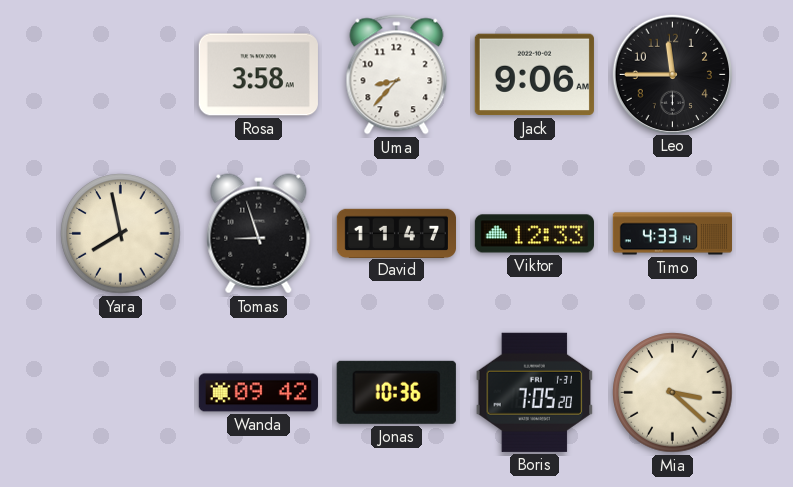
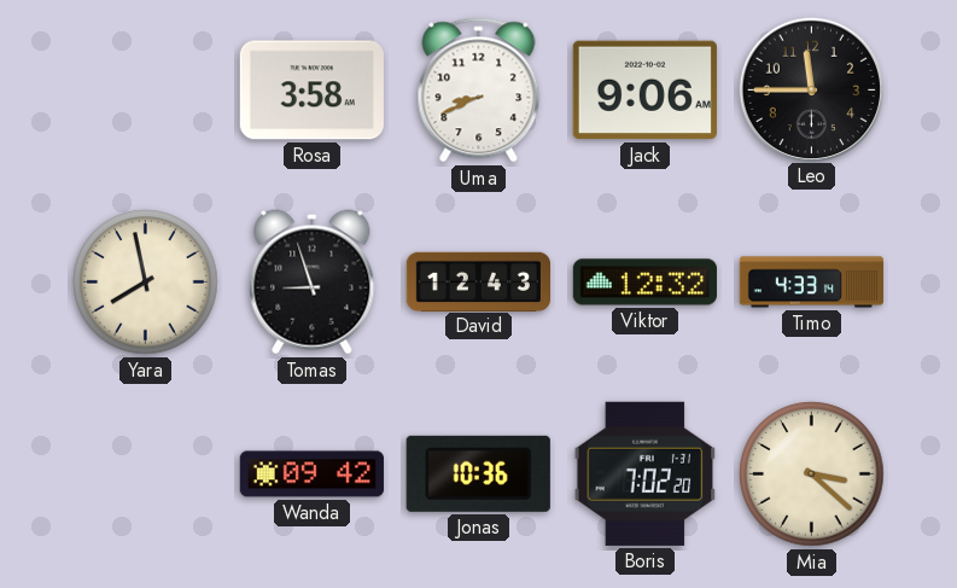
Uma: 8:37 -> 8:41
David: 11:47 -> 12:43
Viktor: 12:33 -> 12:32
Boris: 7:05 -> 7:02
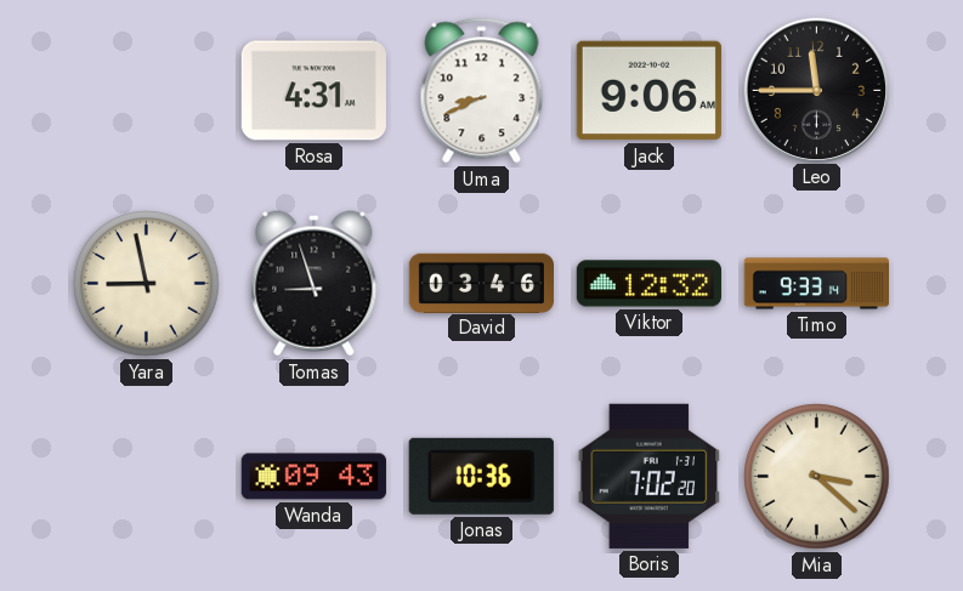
Rosa: 3:58 -> 4:31
Yara: 7:58 -> 8:58
David: 12:43 -> 03:46
Timo: 4:33 -> 9:33
Wanda: 09:42 -> 09:43
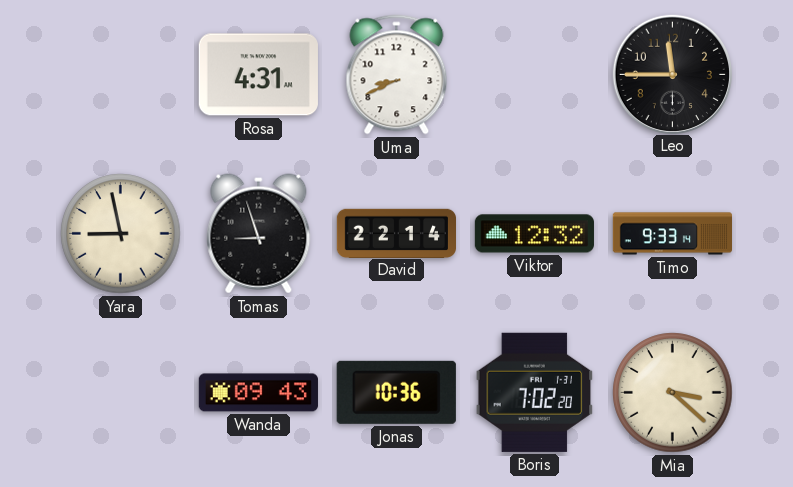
Jack: 9:06 -> none
David: 03:46 -> 22:14
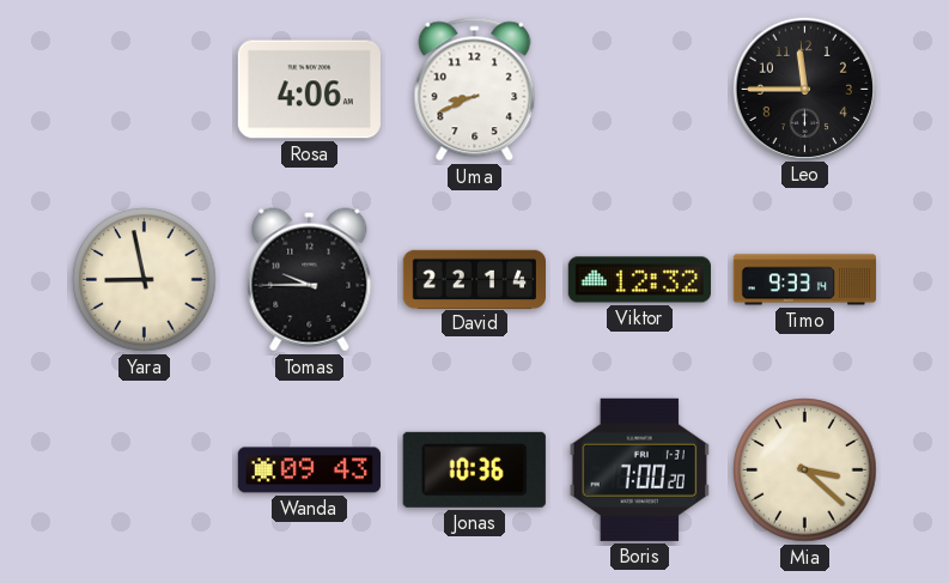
Rosa: 4:31 -> 4:06
Tomas: 8:57 -> 9:45
Boris: 7:02 -> 7:00
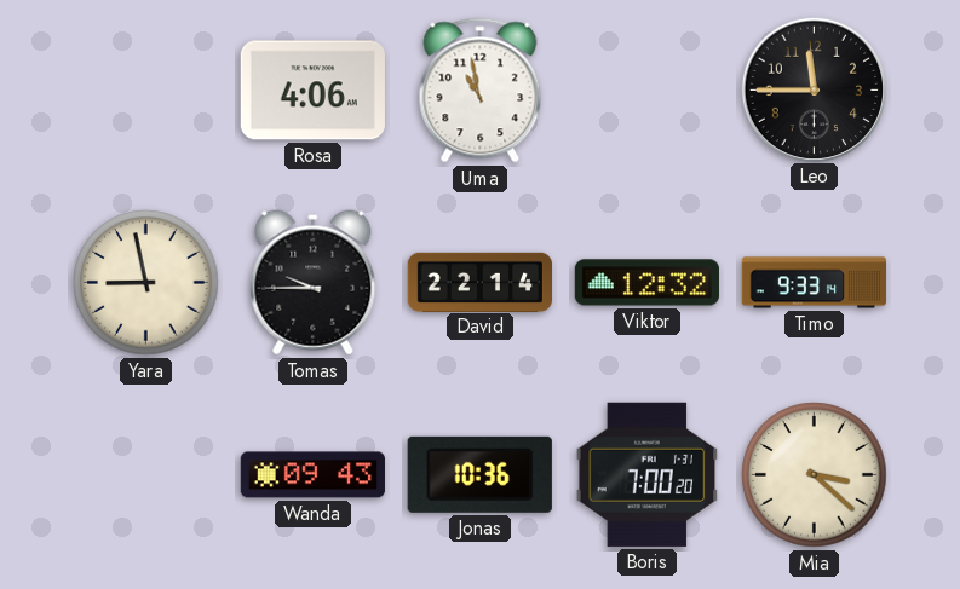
Uma: 8:41 -> 10:58
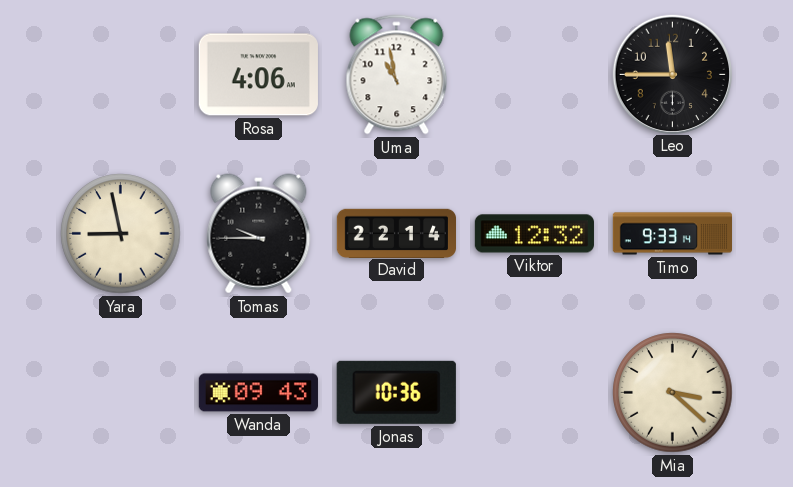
Boris: 7:00 -> none
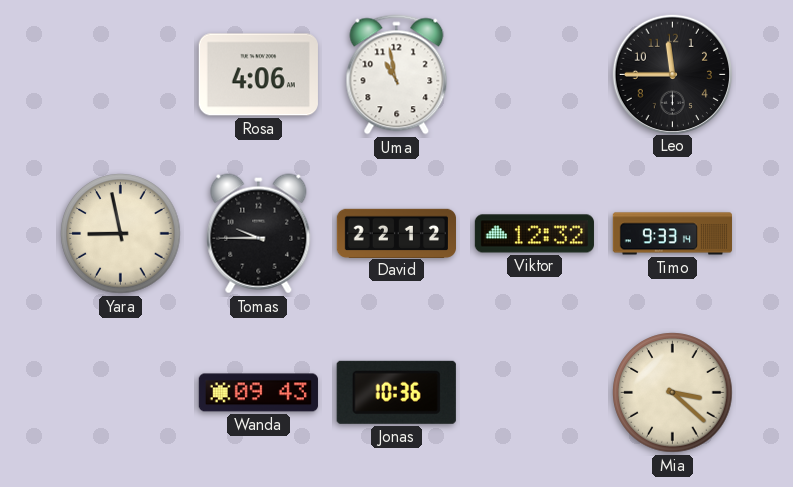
David: 22:14 -> 22:12
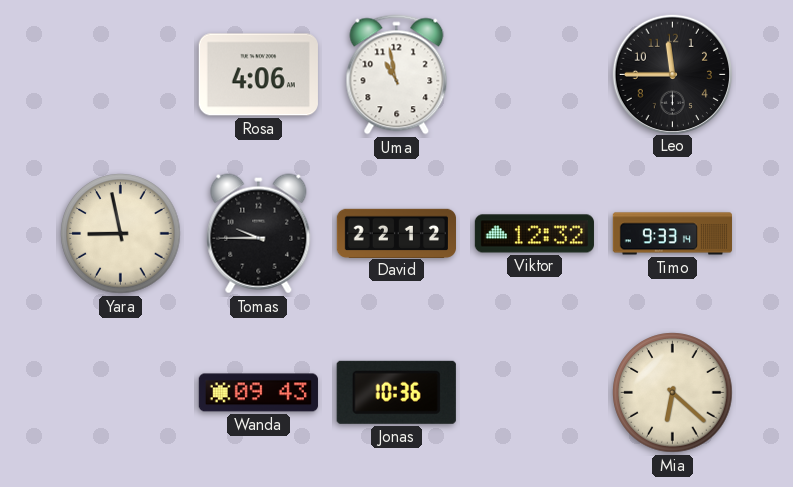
Mia: 3:22 -> 6:22
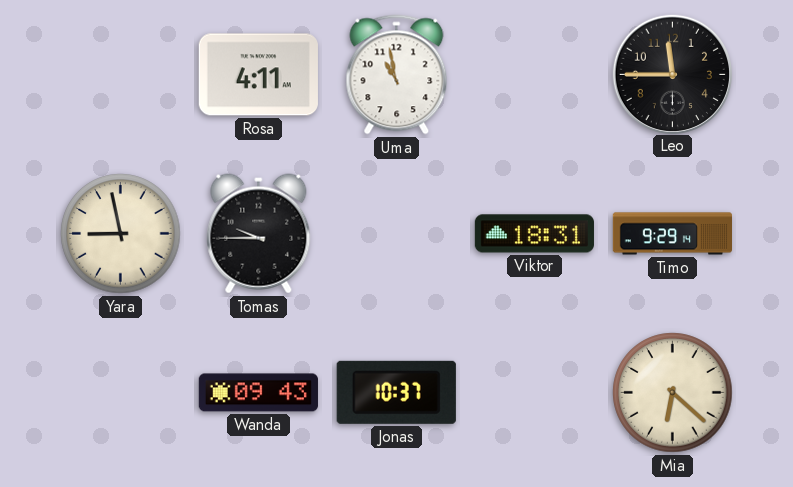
Rosa: 4:06 -> 4:11
David: 22:12 -> none
Viktor: 12:32 -> 18:31
Timo: 9:33 -> 9:29
Jonas: 10:36 -> 10:37
